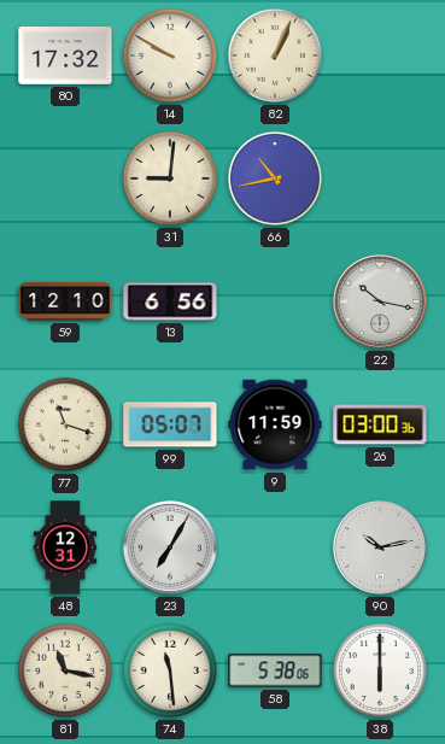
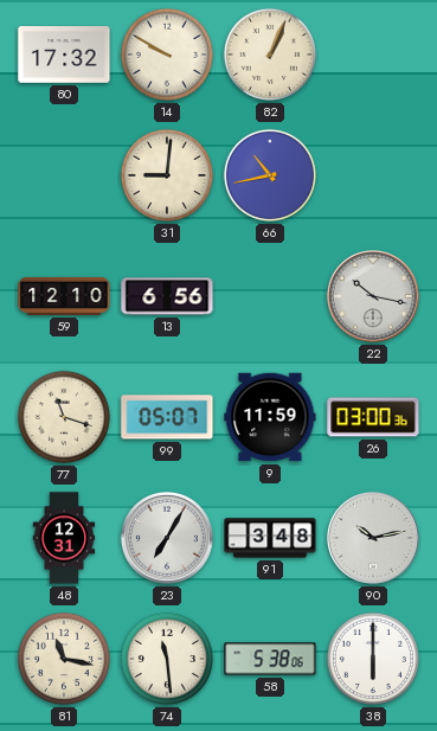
91: none -> 3:48
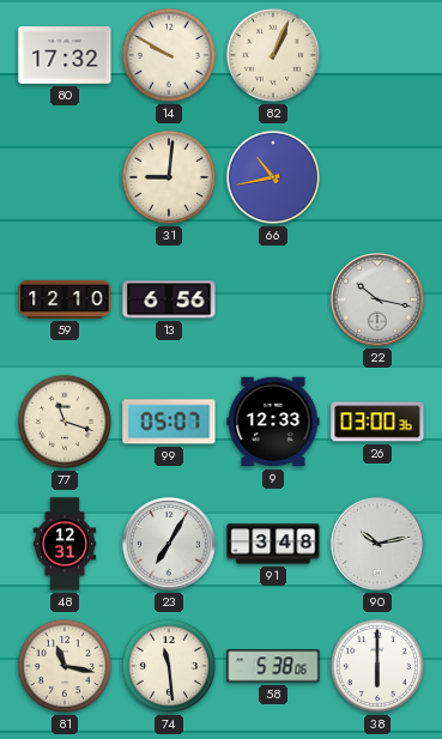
9: 11:59 -> 12:33
